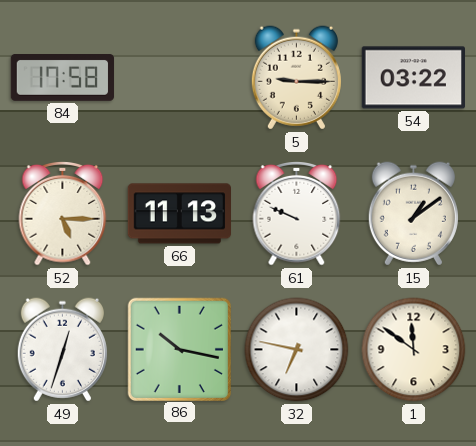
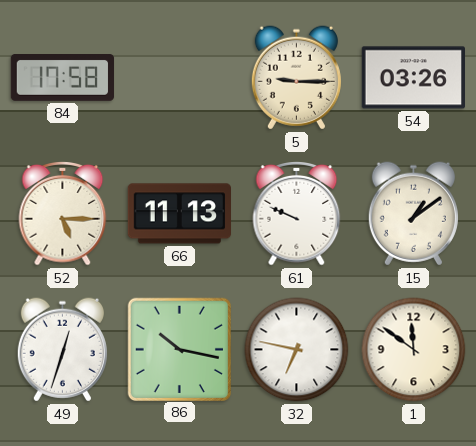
54: 03:22 -> 03:26
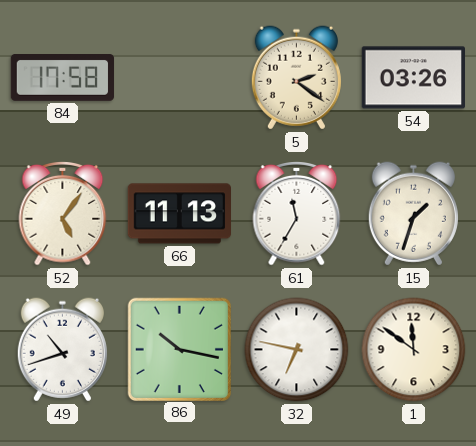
5: 9:15 -> 2:21
52: 5:15 -> 5:06
61: 9:49 -> 11:35
15: 1:09 -> 1:33
49: 12:33 -> 10:42
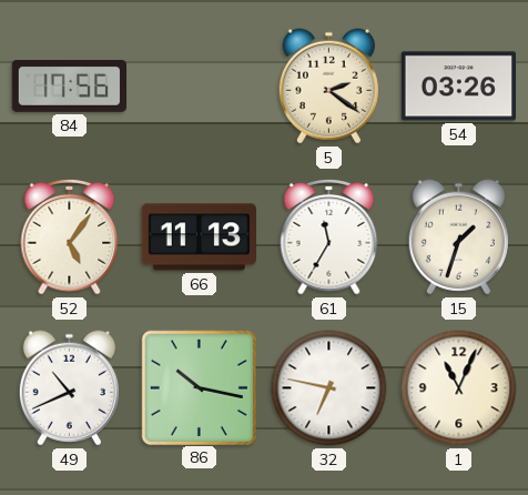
84: 17:58 -> 17:56
49: 10:42 -> 10:41
1: 11:51 -> 11:04
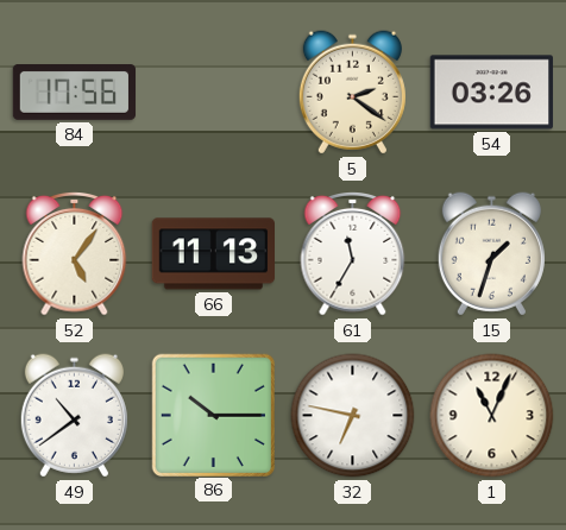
49: 10:41 -> 10:39
86: 10:17 -> 10:15
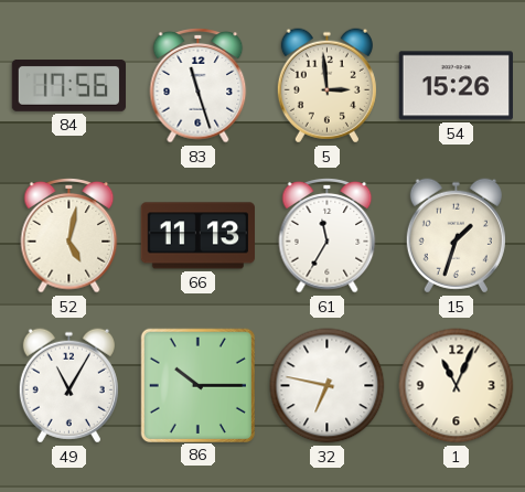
83: none -> 11:27
5: 2:21 -> 2:59
54: 03:26 -> 15:26
52: 5:06 -> 5:02
49: 10:39 -> 11:05
